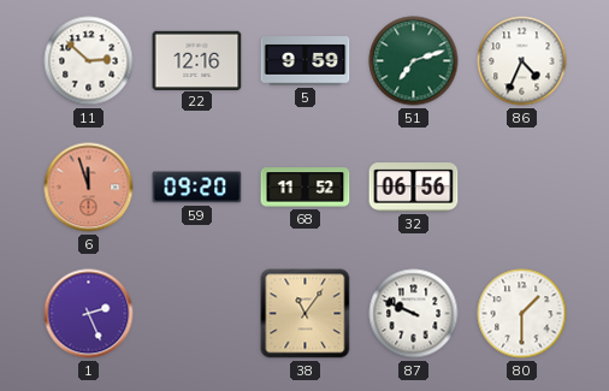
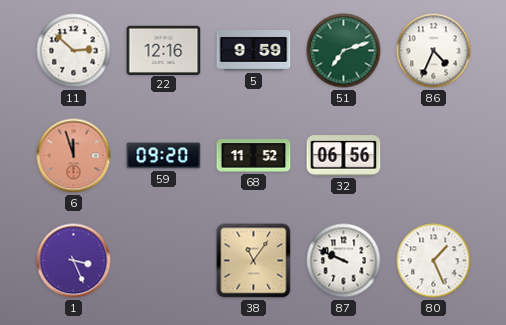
1: 2:26 -> 3:26
80: 1:30 -> 1:26
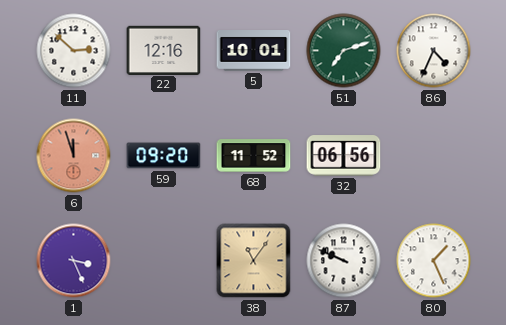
5: 9:59 -> 10:01
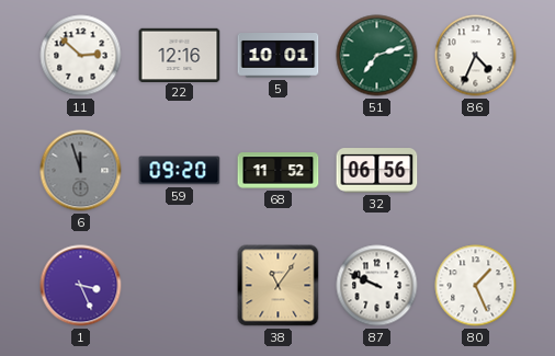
6 dial: salmon -> grey
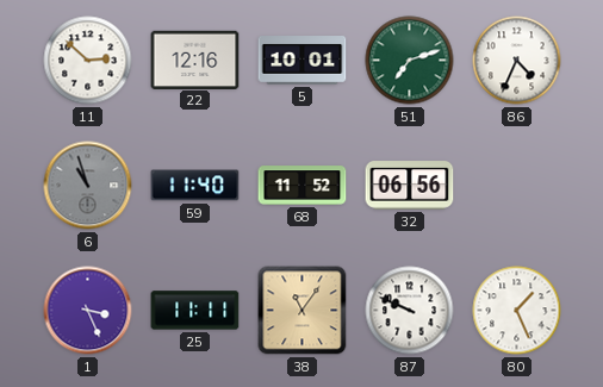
6: 11:57 -> 10:57
59: 09:20 -> 11:40
25: none -> 11:11
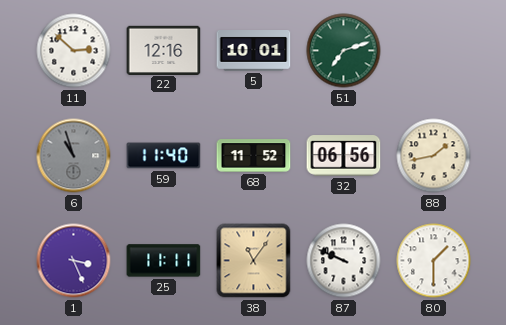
86: 4:34 -> none
88: none -> 1:43
80: 1:26 -> 1:30
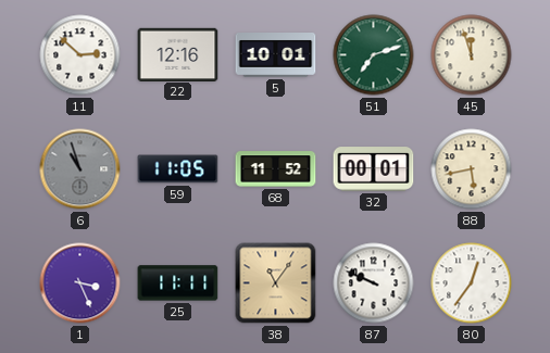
45: none -> 11:57
59: 11:40 -> 11:05
32: 06:56 -> 00:01
88: 1:43 -> 5:43
80: 1:30 -> 12:36
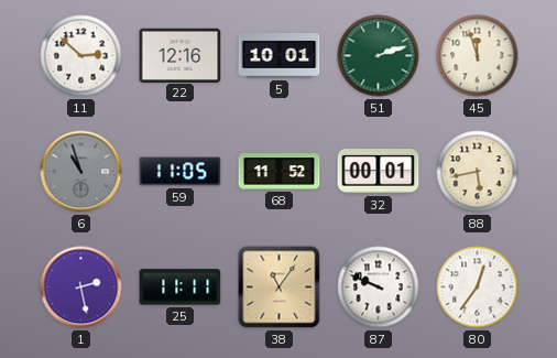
51: 7:12 -> 2:12
1: 3:26 -> 2:28
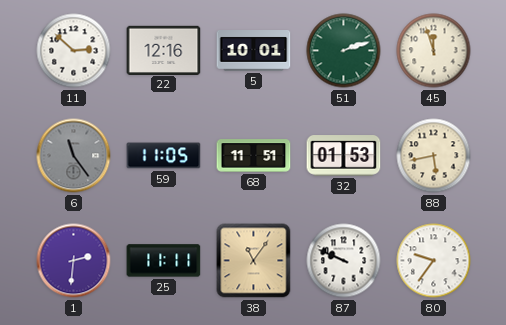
6: 10:57 -> 11:24
68: 11:52 -> 11:51
32: 00:01 -> 01:53
1: 2:28 -> 2:31
80: 12:36 -> 9:36
